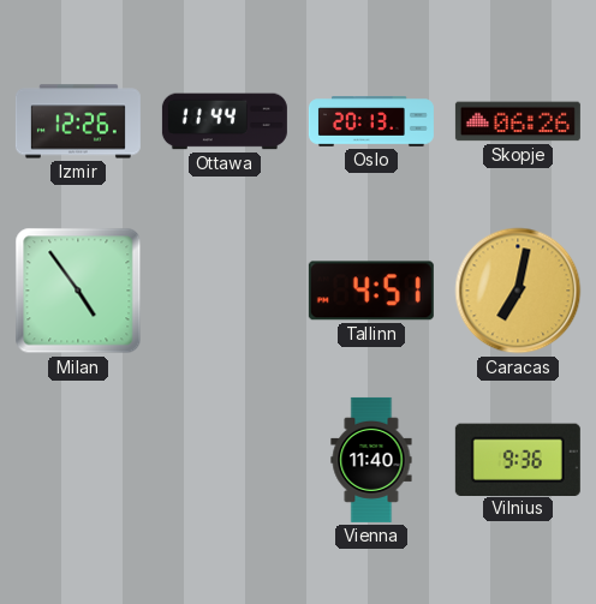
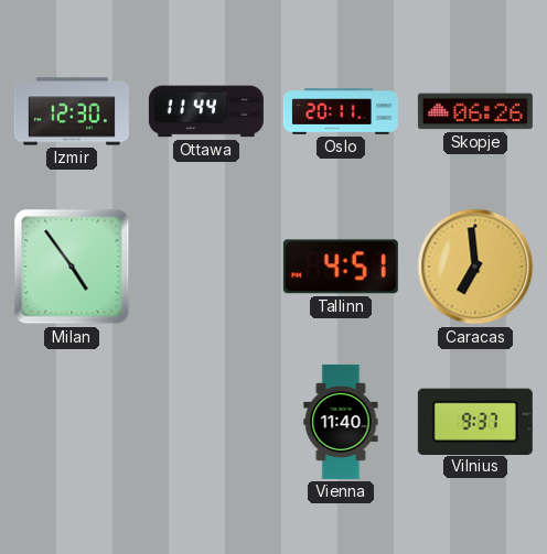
Izmir: 12:26 -> 12:30
Oslo: 20:13 -> 20:11
Caracas: 7:02 -> 6:59
Vilnius: 9:36 -> 9:37
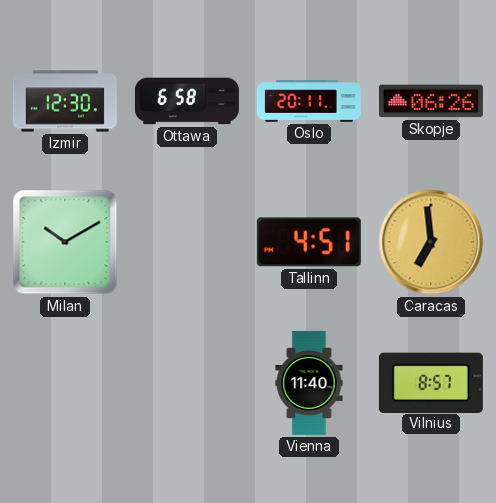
Ottawa: 11:44 -> 6:58
Milan: 4:54 -> 10:10
Vilnius: 9:37 -> 8:57
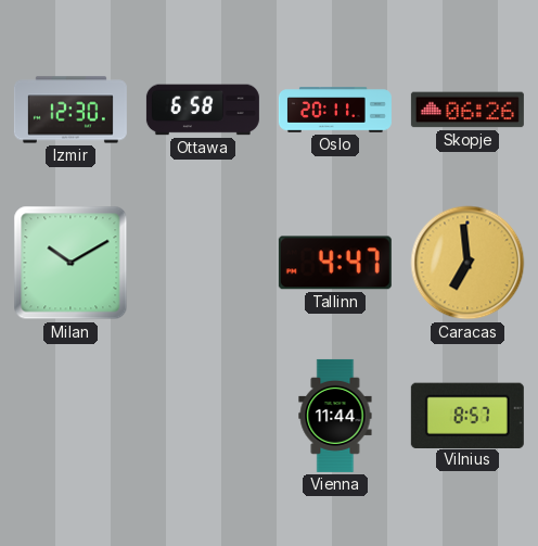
Tallinn: 4:51 -> 4:47
Vienna: 11:40 -> 11:44
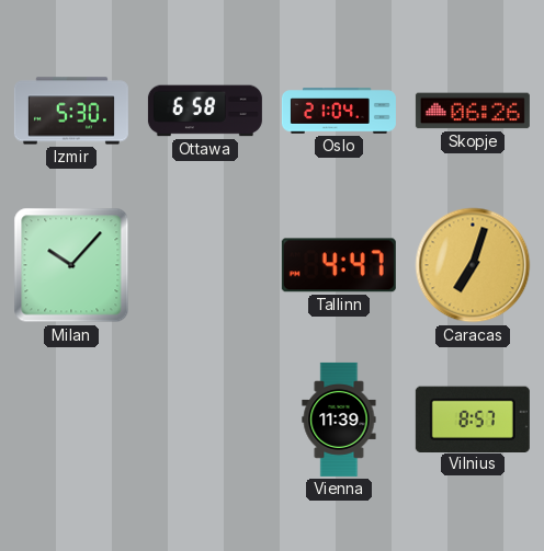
Izmir: 12:30 -> 5:30
Oslo: 20:11 -> 21:04
Milan: 10:10 -> 10:07
Caracas: 6:59 -> 7:03
Vienna: 11:44 -> 11:39
